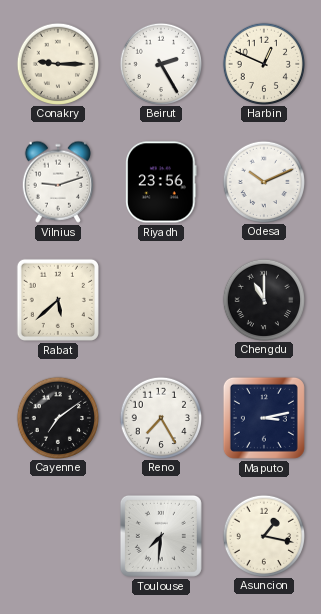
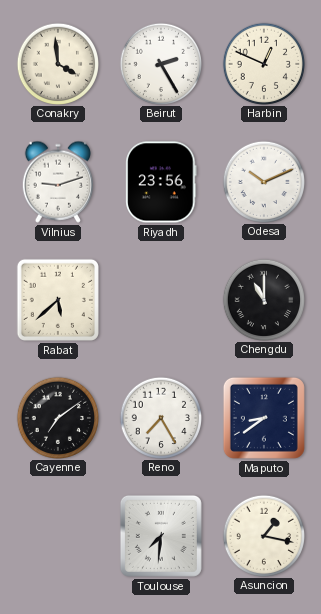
Conakry: 9:15 -> 3:59
Maputo: 3:13 -> 8:39
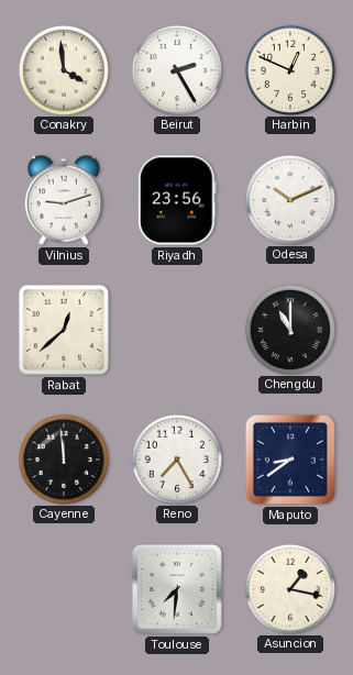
Rabat: 5:38 -> 12:38
Cayenne: 7:09 -> 11:59
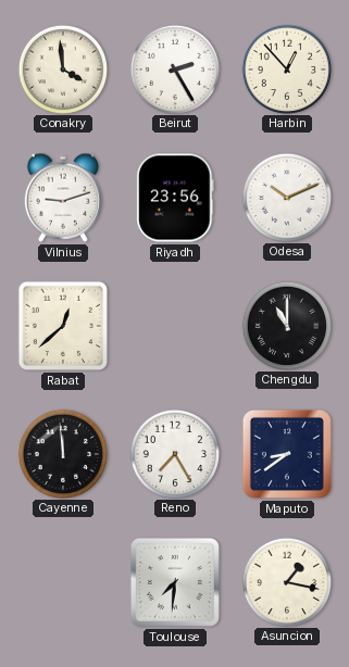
Harbin: 12:49 -> 12:53
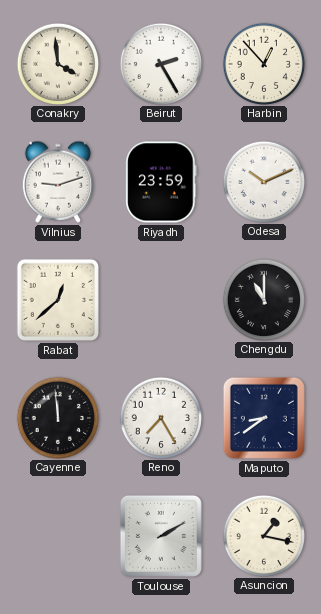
Riyadh: 23:56 -> 23:59
Toulouse: 7:31 -> 2:10
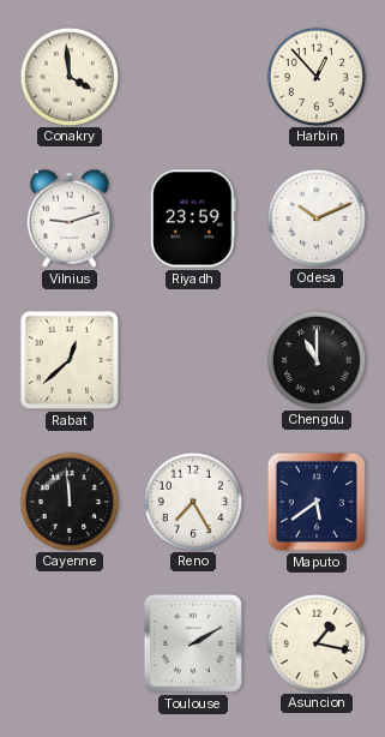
Beirut: 2:25 -> none
Maputo: 8:39 -> 5:39
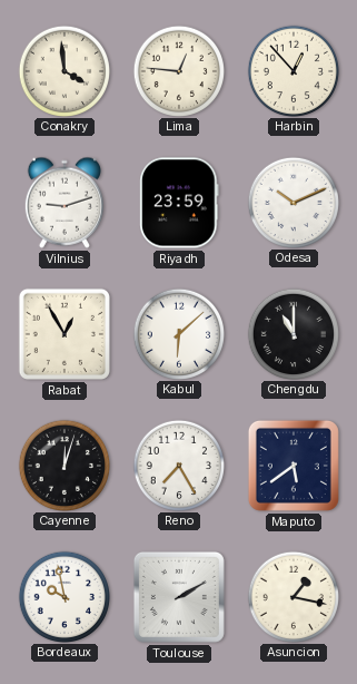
Lima: none -> 12:46
Rabat: 12:38 -> 12:55
Kabul: none -> 6:08
Cayenne: 11:59 -> 12:03
Bordeaux: none -> 9:58
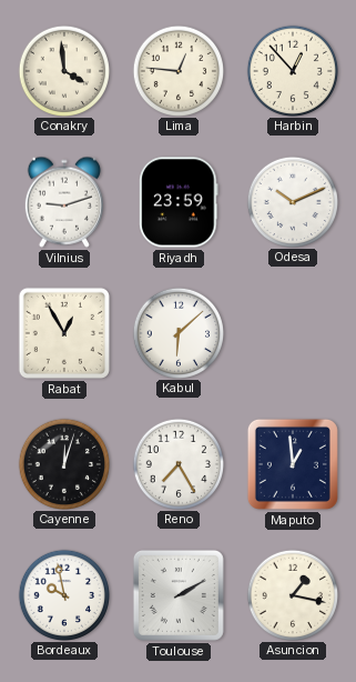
Chengdu: 11:00 -> none
Maputo: 5:39 -> 12:59
